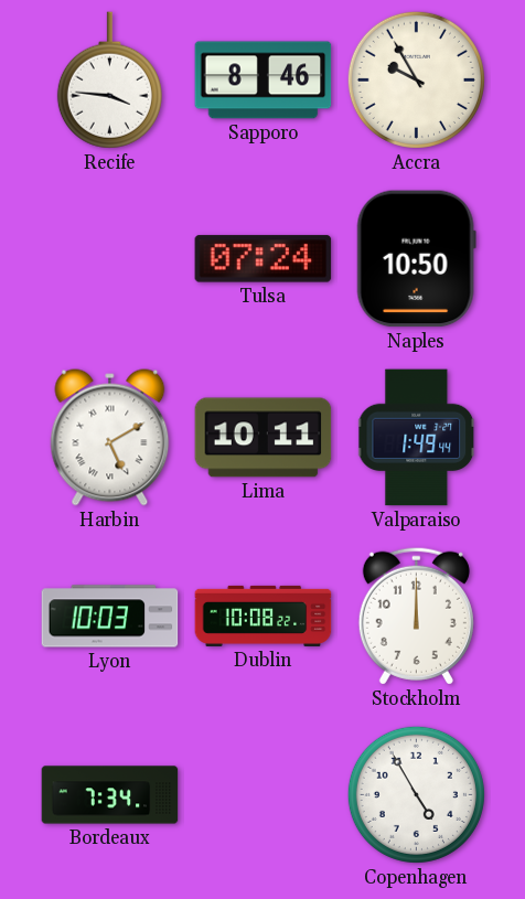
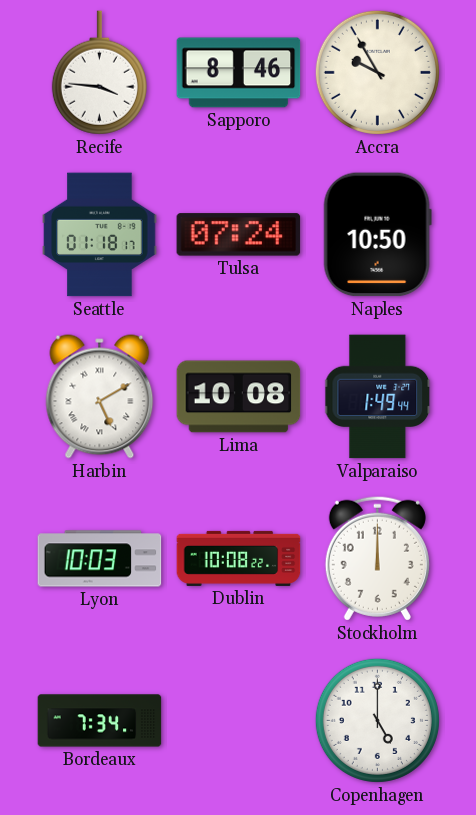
Seattle: none -> 01:18
Lima: 10:11 -> 10:08
Copenhagen: 4:55 -> 5:00
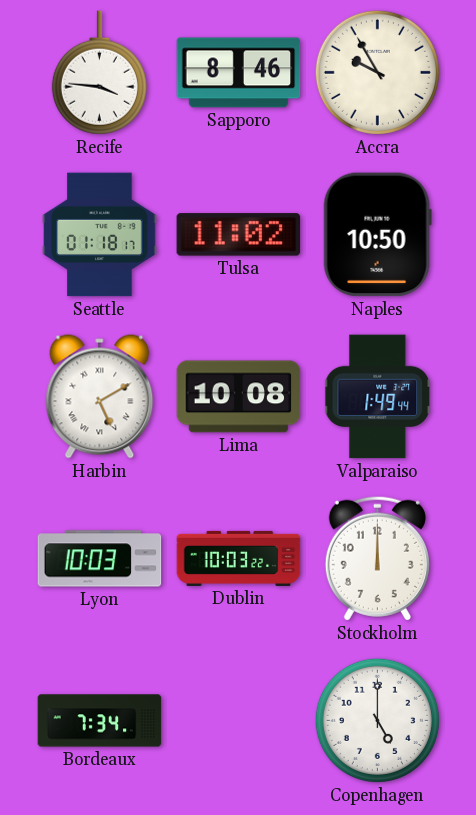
Tulsa: 07:24 -> 11:02
Dublin: 10:08 -> 10:03
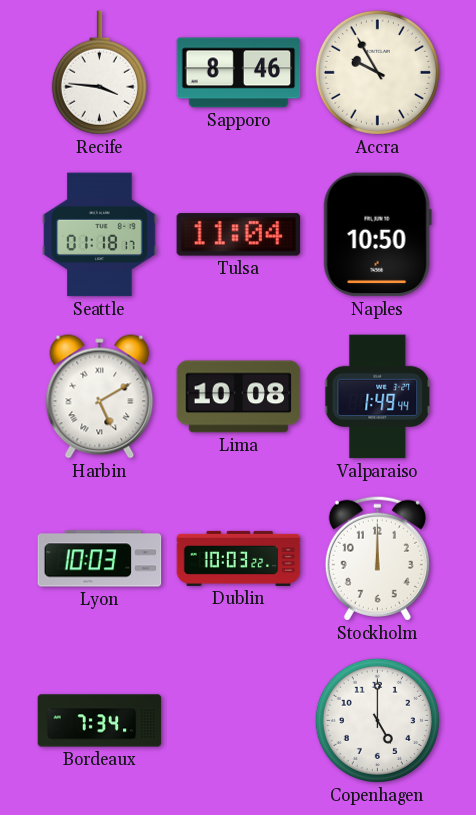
Tulsa: 11:02 -> 11:04
